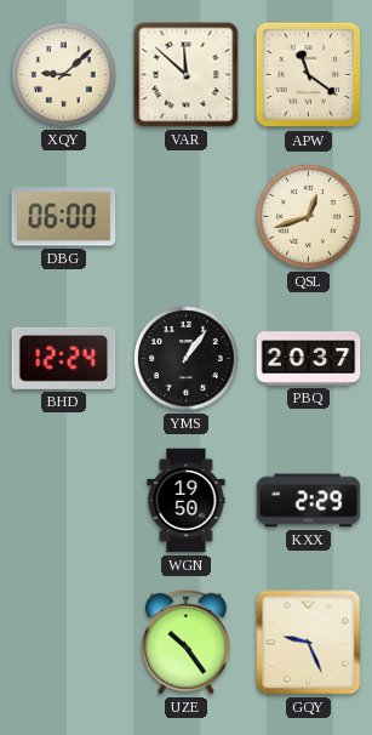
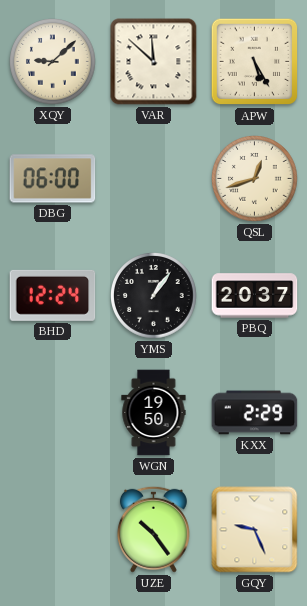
APW: 11:21 -> 5:25
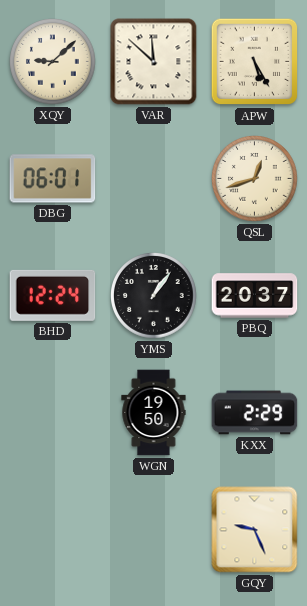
DBG: 06:00 -> 06:01
UZE: 10:24 -> none
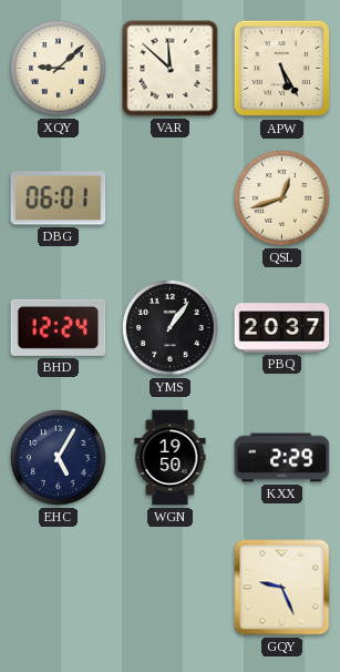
EHC: none -> 5:05
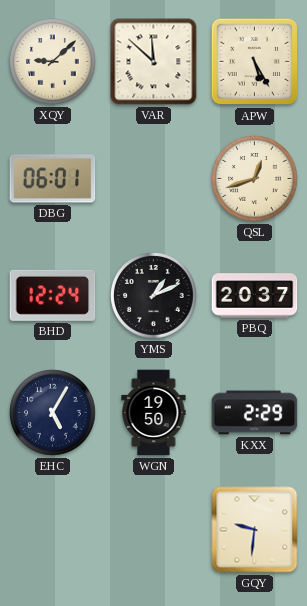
YMS: 1:06 -> 1:11
GQY: 9:26 -> 9:31
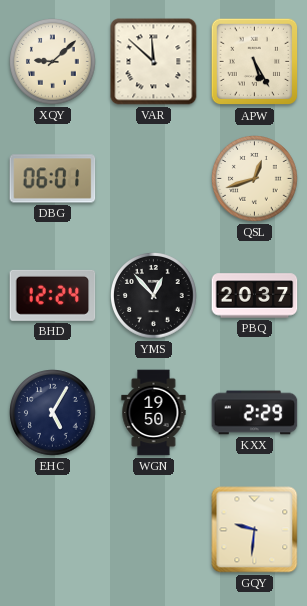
YMS: 1:11 -> 12:53
